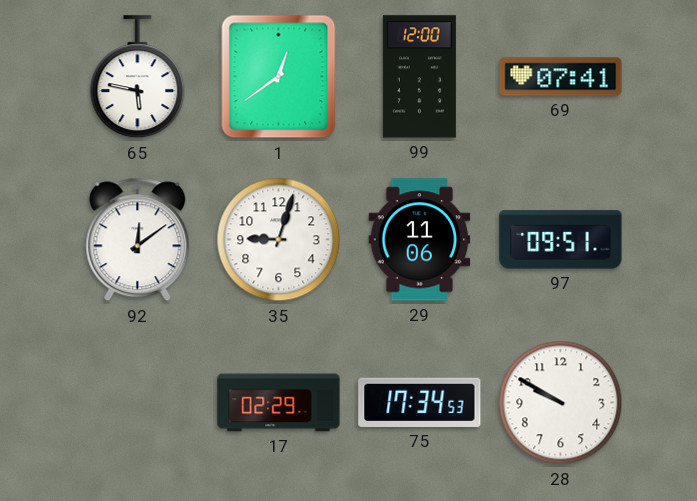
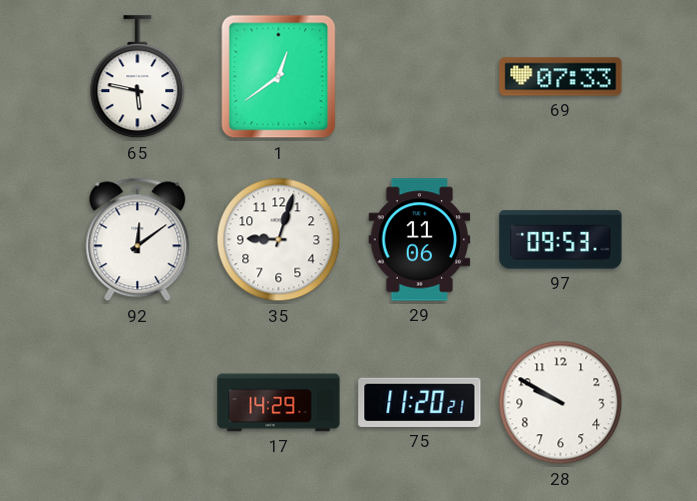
99: 12:00 -> none
69: 07:41 -> 07:33
97: 09:51 -> 09:53
17: 02:29 -> 14:29
75: 17:34 -> 11:20
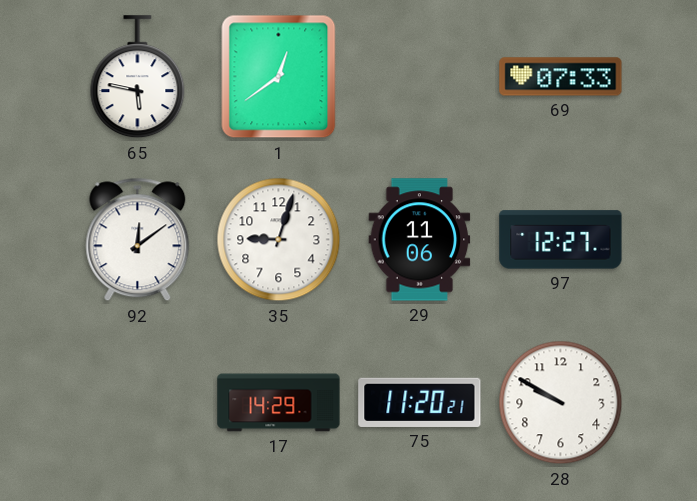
97: 09:53 -> 12:27
